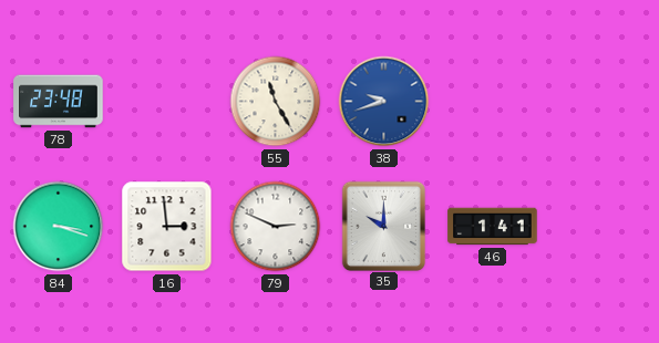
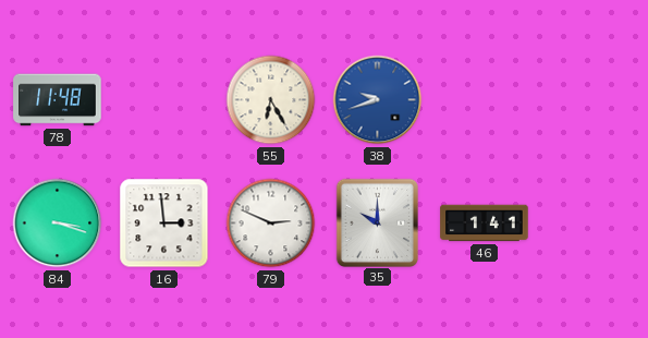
78: 23:48 -> 11:48
55: 11:25 -> 6:25
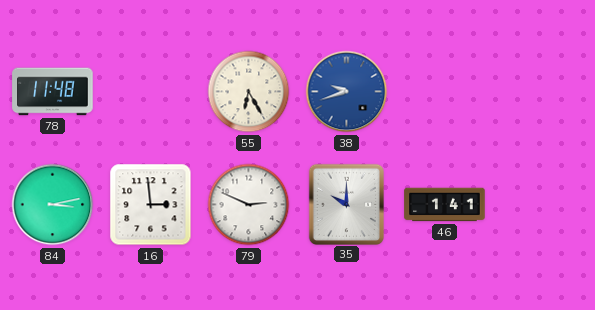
84: 3:18 -> 3:13
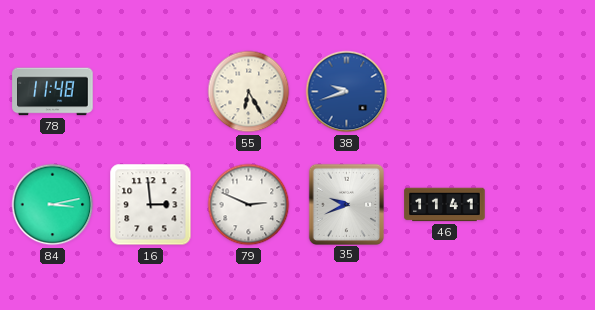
35: 10:00 -> 9:41
46: 1:41 -> 11:41
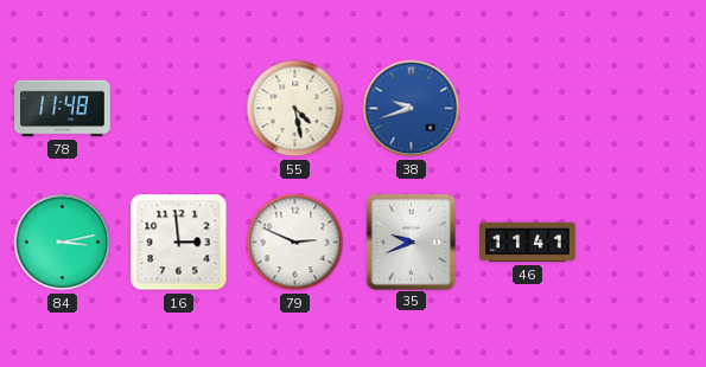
55: 6:25 -> 4:28
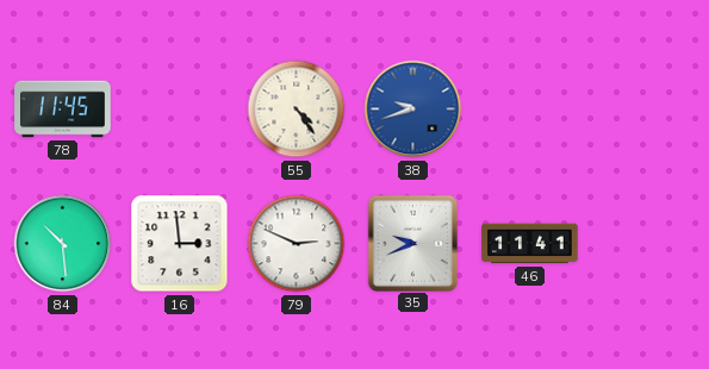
78: 11:48 -> 11:45
55: 4:28 -> 4:24
84: 3:13 -> 10:29
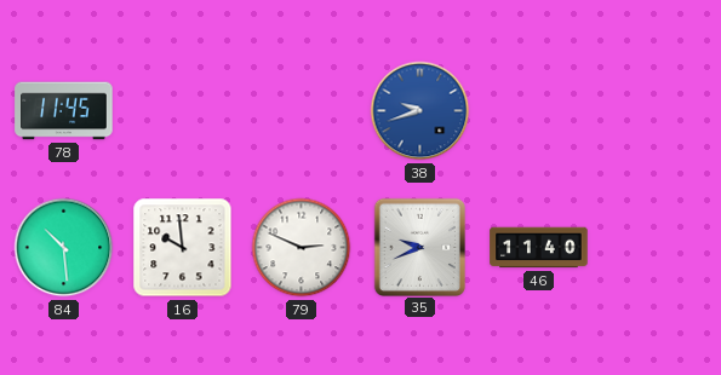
55: 4:24 -> none
16: 2:59 -> 9:59
46: 11:41 -> 11:40
